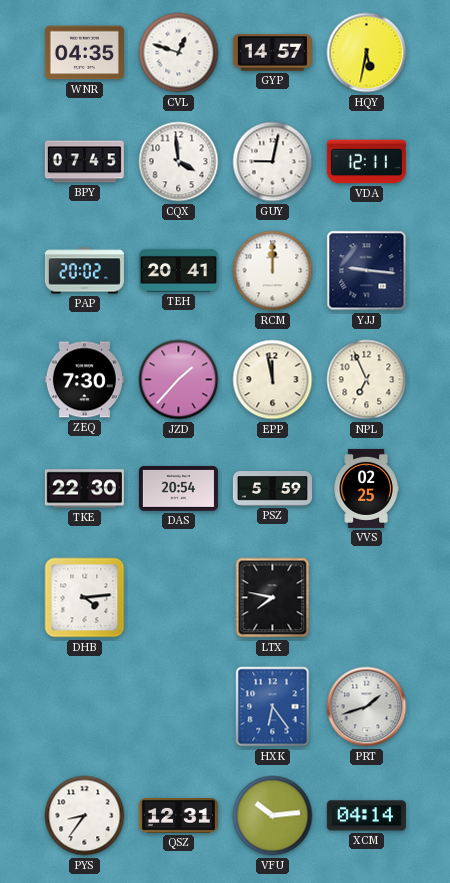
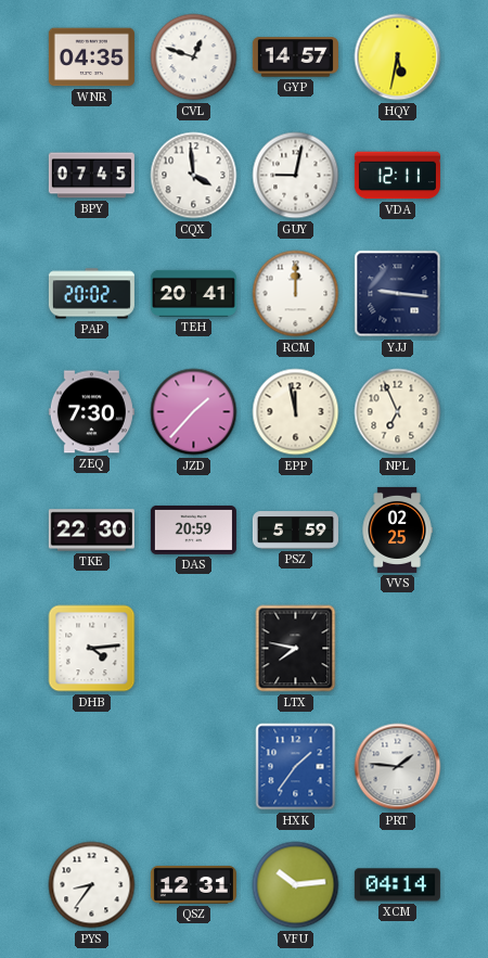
DAS: 20:54 -> 20:59
HXK: 6:24 -> 1:36
PRT: 1:42 -> 1:46
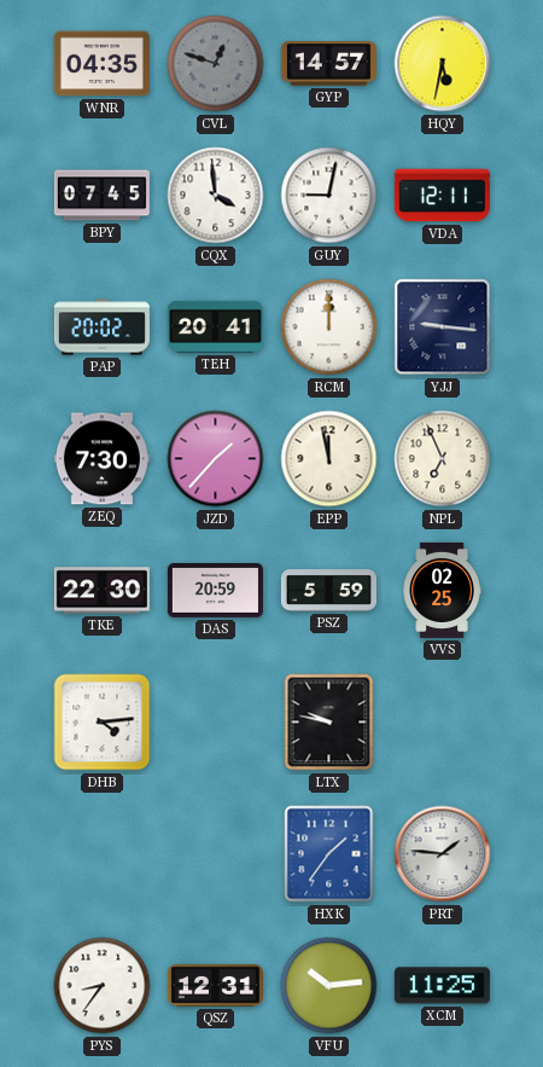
CVL dial: white -> grey
LTX: 7:47 -> 9:47
XCM: 04:14 -> 11:25
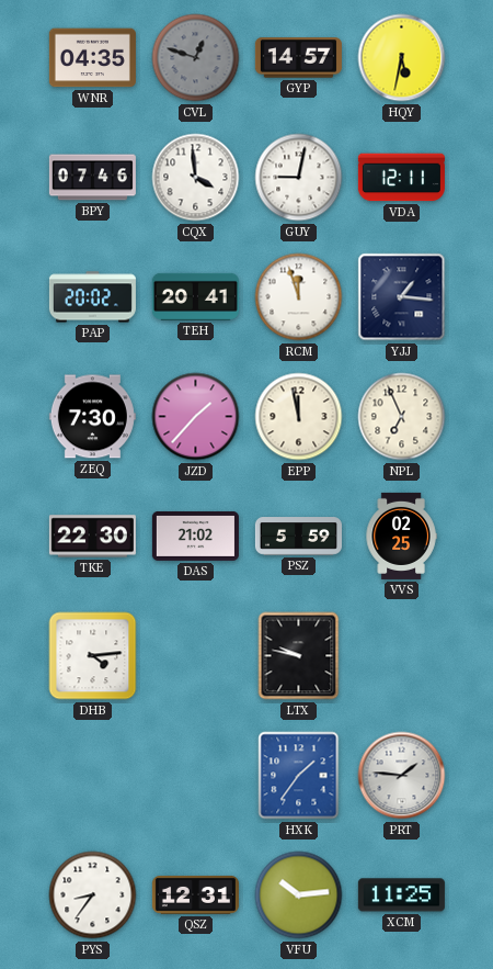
BPY: 07:45 -> 07:46
RCM: 12:00 -> 11:57
YJJ: 9:16 -> 1:16
DAS: 20:59 -> 21:02
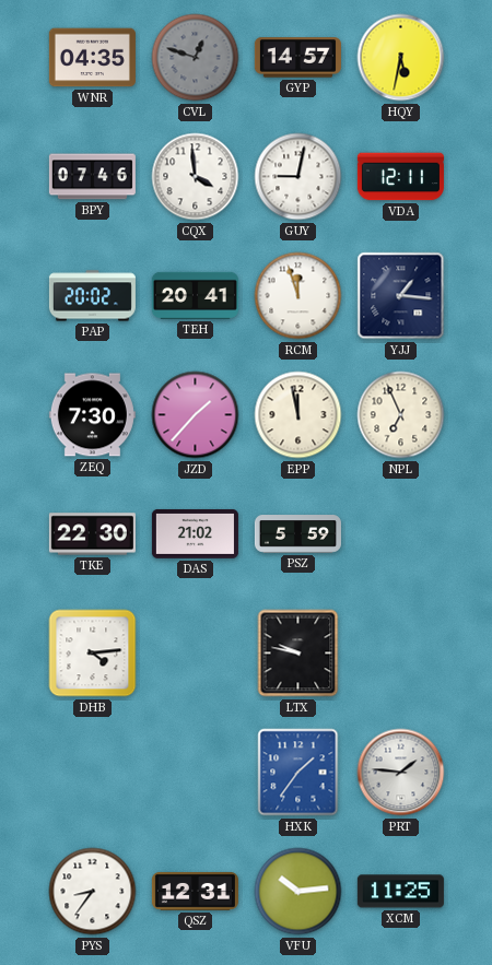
VVS: 02:25 -> none
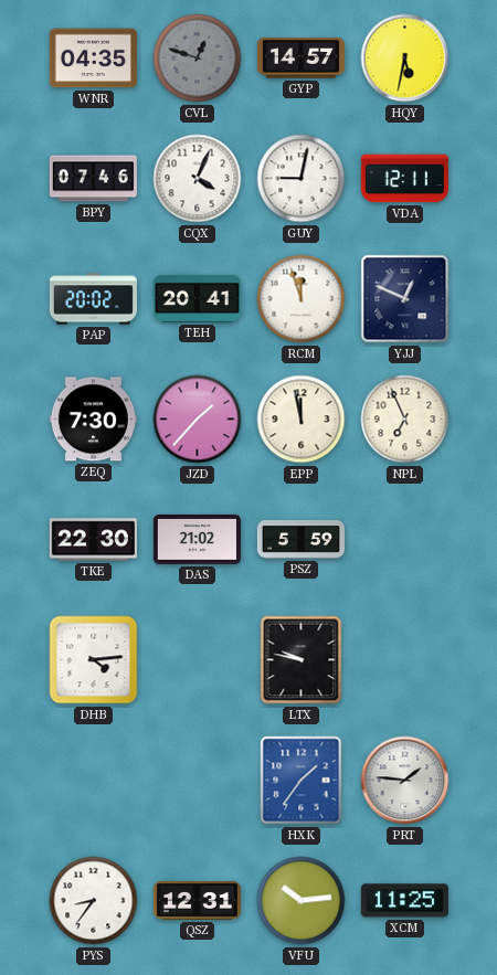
CQX: 3:59 -> 4:04
YJJ: 1:16 -> 12:49
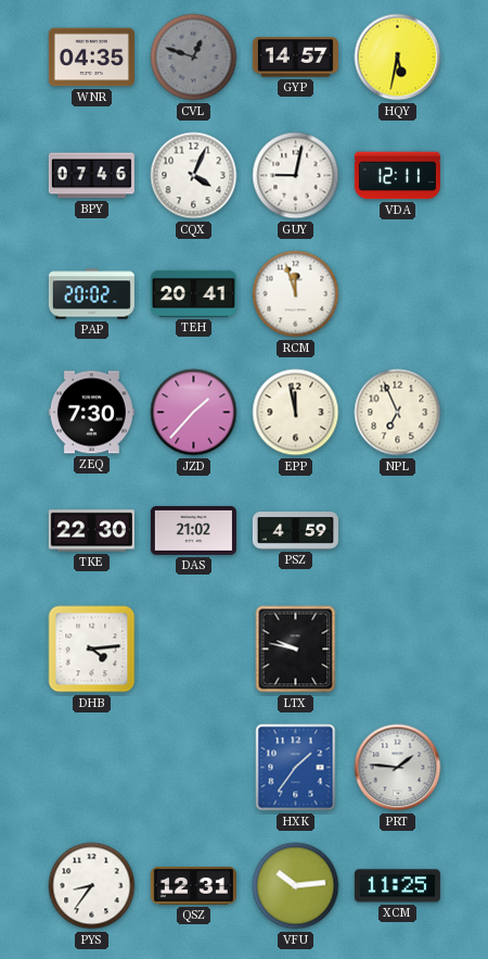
YJJ: 12:49 -> none
PSZ: 5:59 -> 4:59
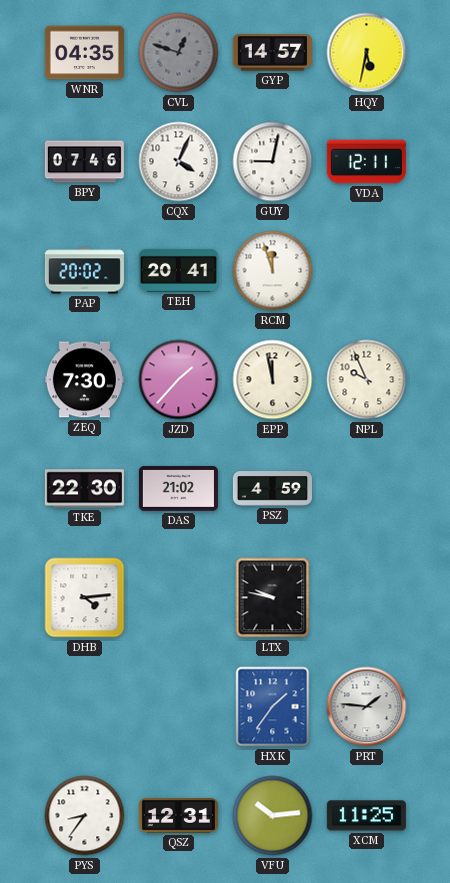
NPL: 6:56 -> 9:56
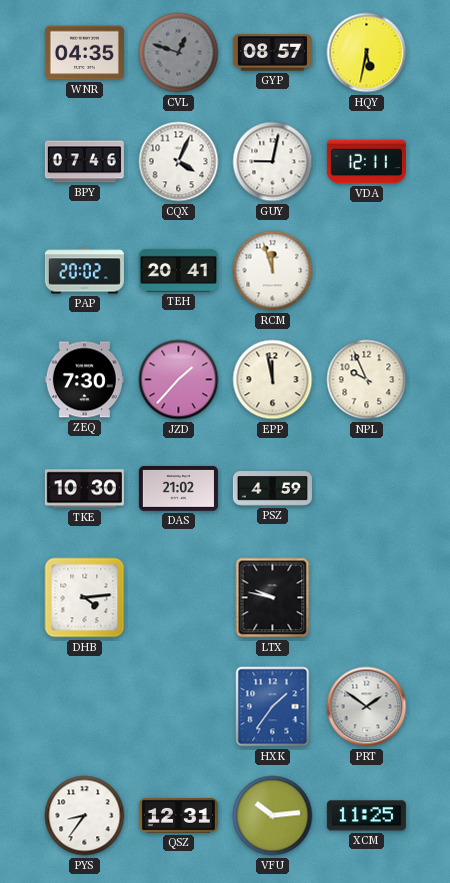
GYP: 14:57 -> 08:57
TKE: 22:30 -> 10:30
PRT: 1:46 -> 1:51
